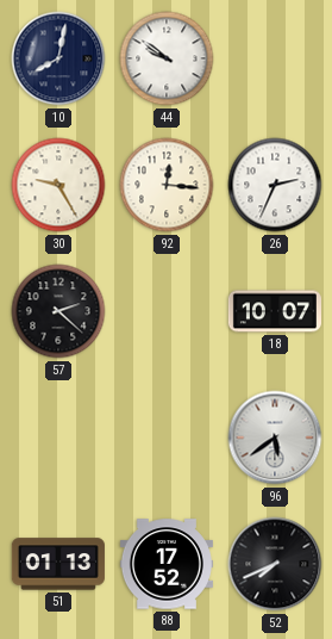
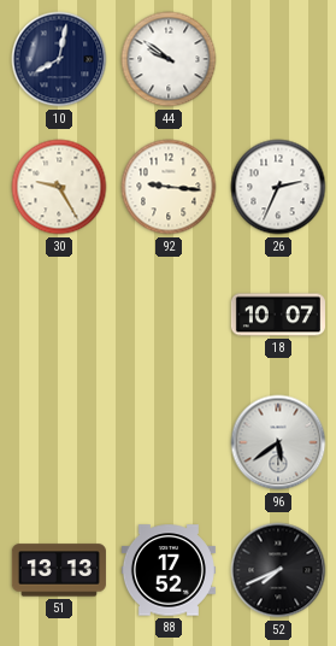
92: 12:16 -> 9:16
57: 2:22 -> none
51: 01:13 -> 13:13
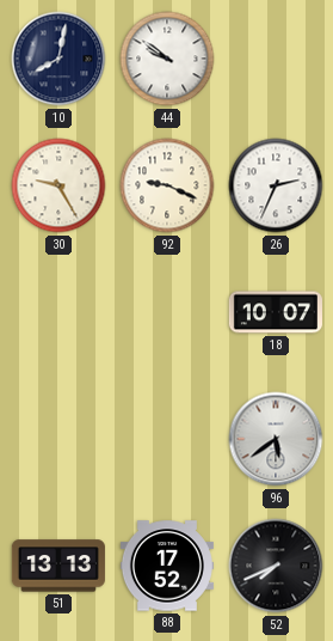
92: 9:16 -> 9:19
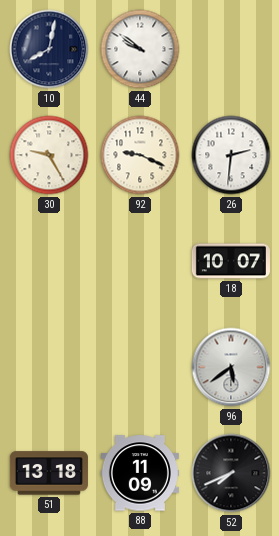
26: 2:34 -> 2:31
51: 13:13 -> 13:18
88: 17:52 -> 11:09
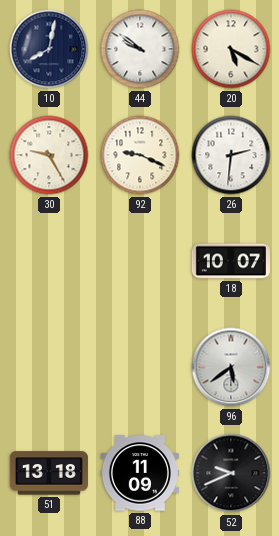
20: none -> 5:20
52: 7:41 -> 9:41
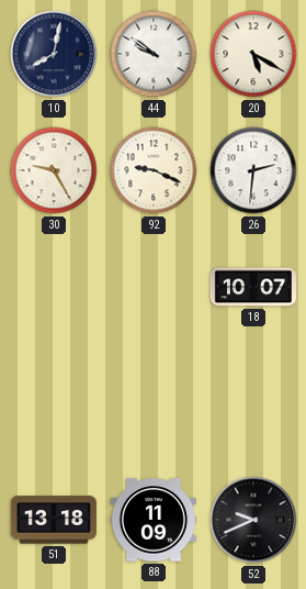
96: 5:39 -> none
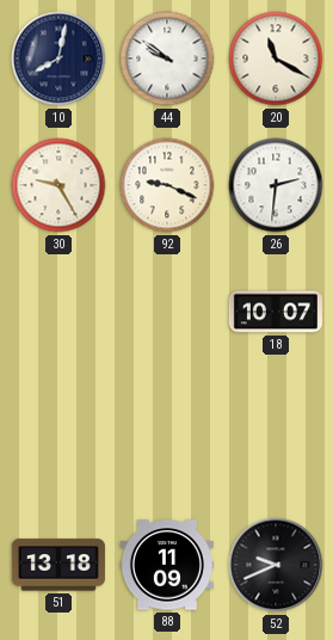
20: 5:20 -> 11:20
